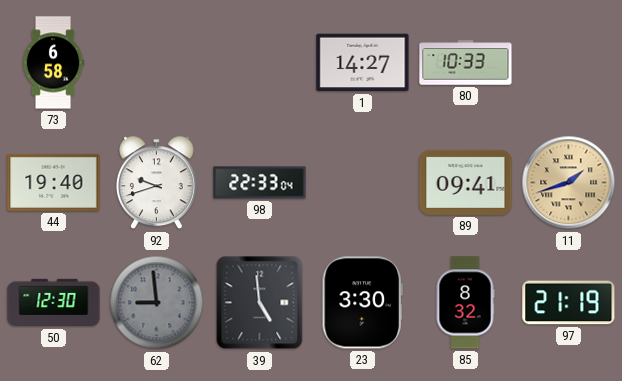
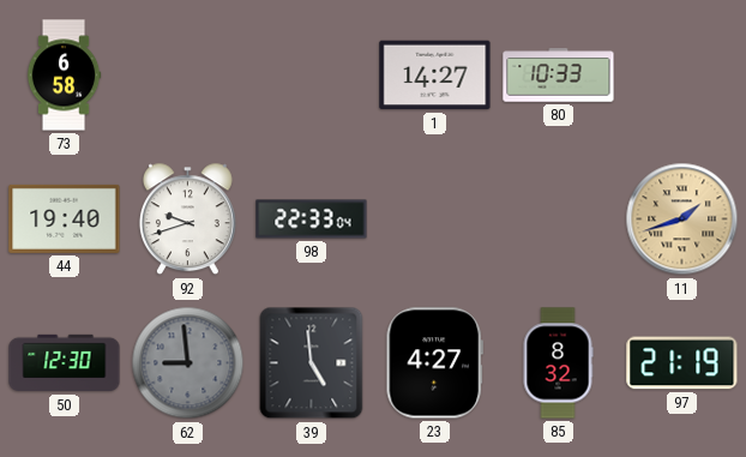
89: 09:41 -> none
23: 3:30 -> 4:27
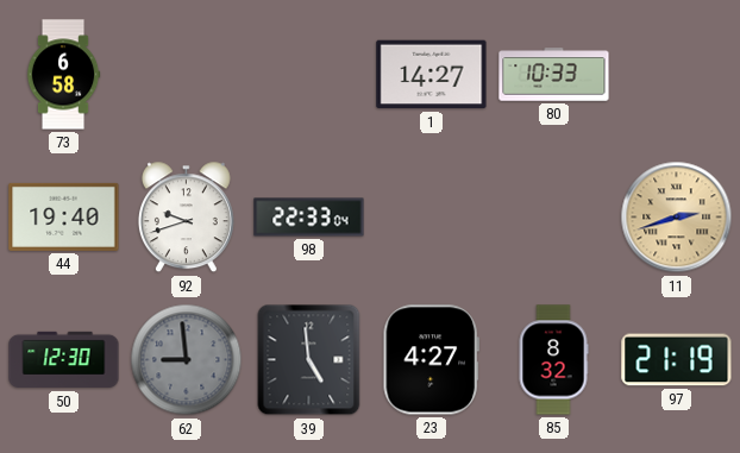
11: 1:42 -> 2:42
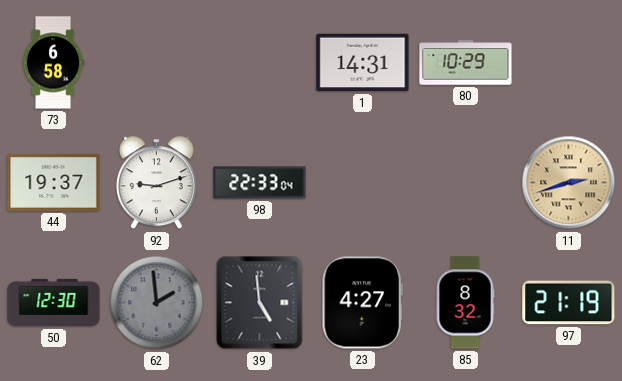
1: 14:27 -> 14:31
80: 10:33 -> 10:29
44: 19:40 -> 19:37
92: 9:42 -> 9:12
62: 8:59 -> 1:59
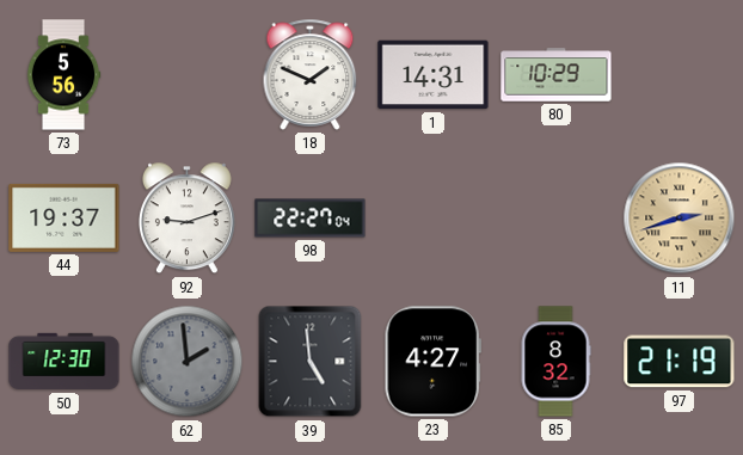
73: 6:58 -> 5:56
18: none -> 1:49
98: 22:33 -> 22:27
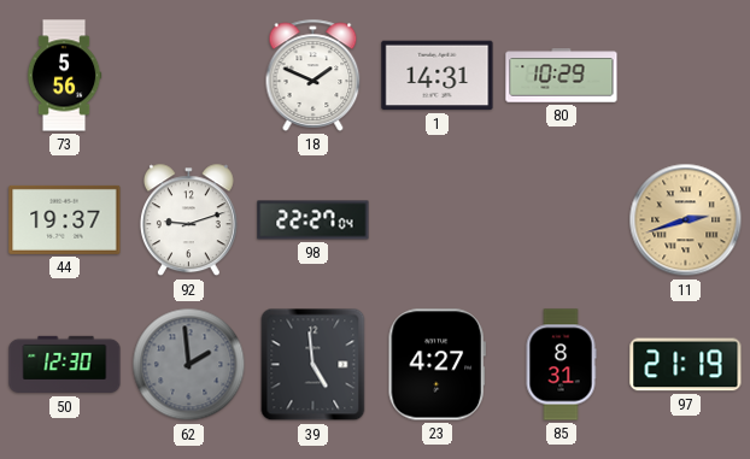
85: 8:32 -> 8:31
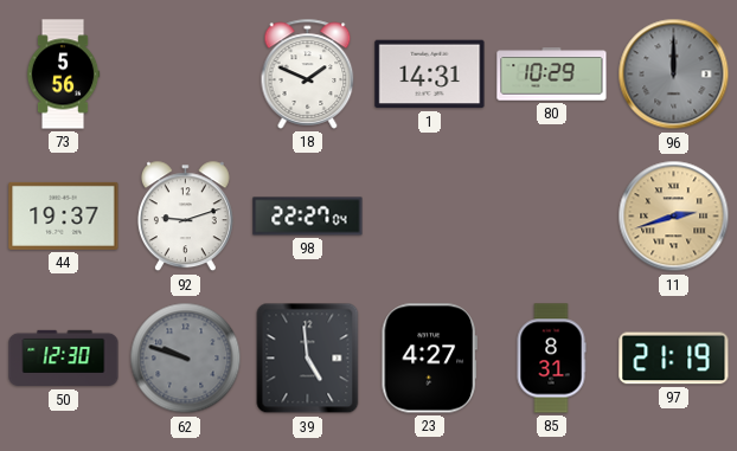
96: none -> 12:00
62: 1:59 -> 9:48
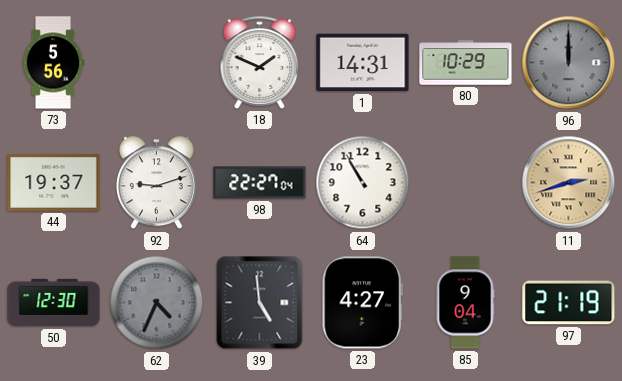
64: none -> 10:55
62: 9:48 -> 4:34
85: 8:31 -> 9:04
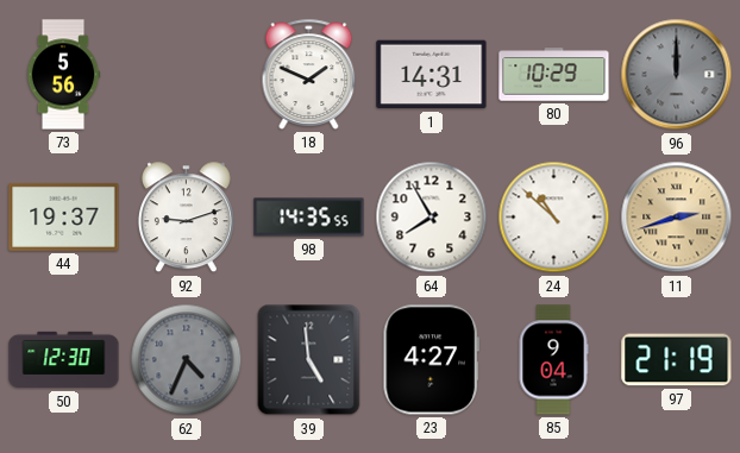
98: 22:27 -> 14:35
64: 10:55 -> 7:55
24: none -> 10:52
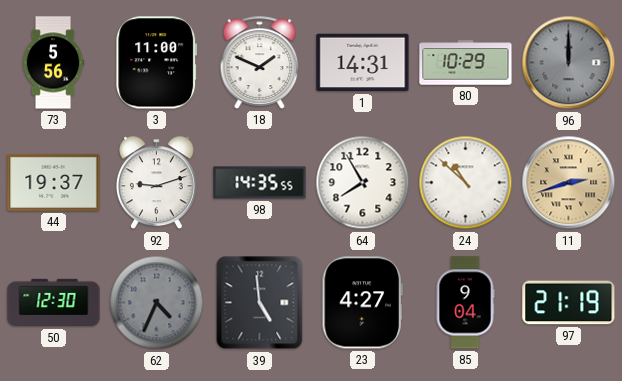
3: none -> 11:00
